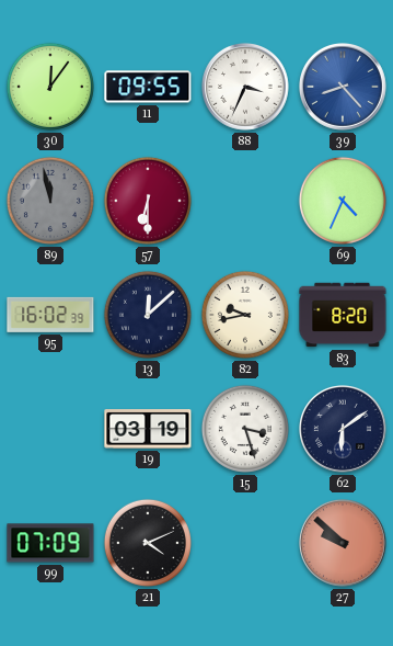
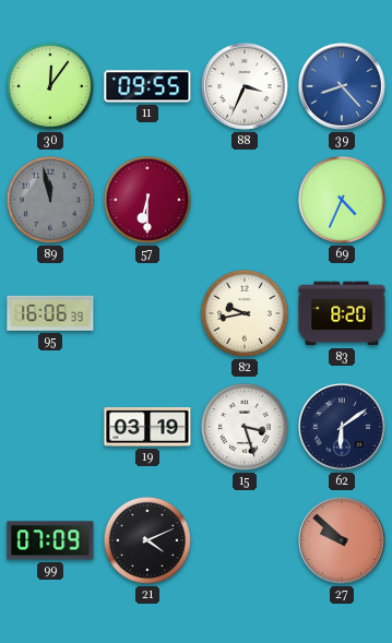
95: 16:02 -> 16:06
13: 12:08 -> none
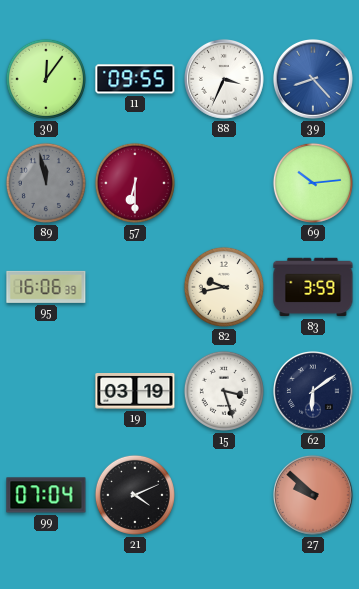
69: 4:34 -> 10:14
83: 8:20 -> 3:59
99: 07:09 -> 07:04
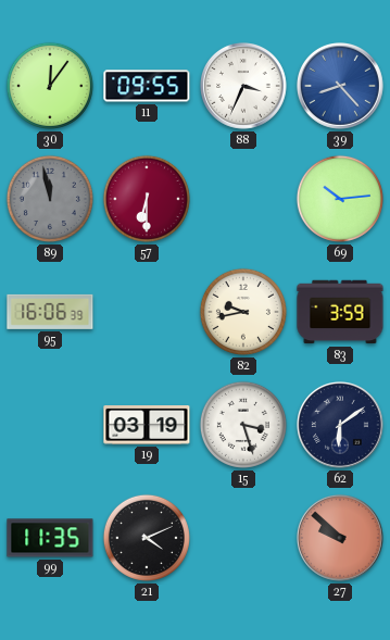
99: 07:04 -> 11:35
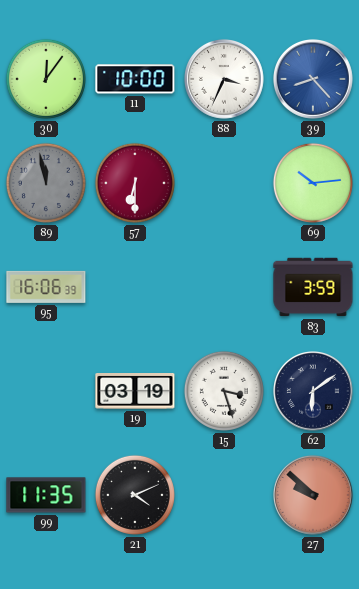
11: 09:55 -> 10:00
82: 9:43 -> none
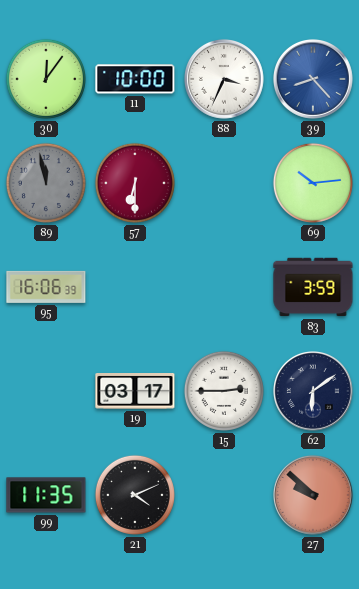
19: 03:19 -> 03:17
15: 3:27 -> 2:45
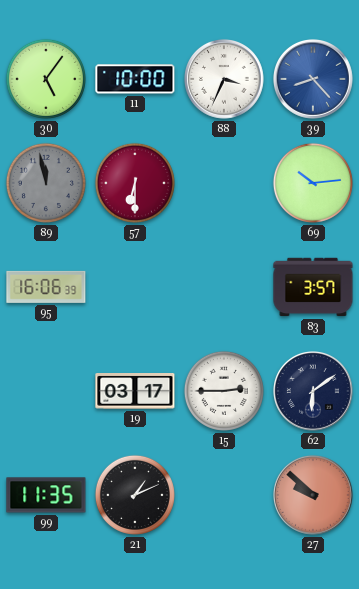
30: 12:06 -> 5:06
83: 3:59 -> 3:57
21: 4:11 -> 1:11
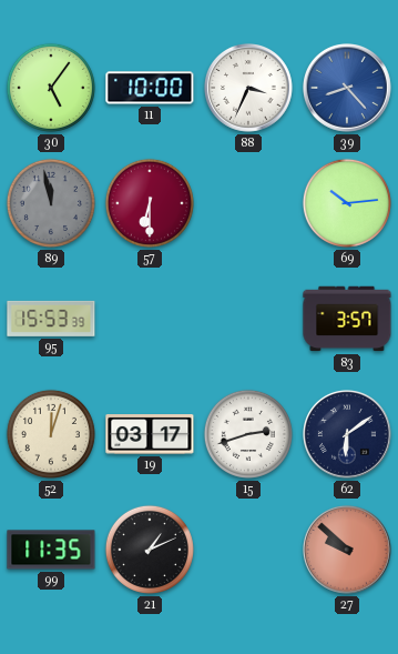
95: 16:06 -> 15:53
52: none -> 12:03
15: 2:45 -> 2:42
